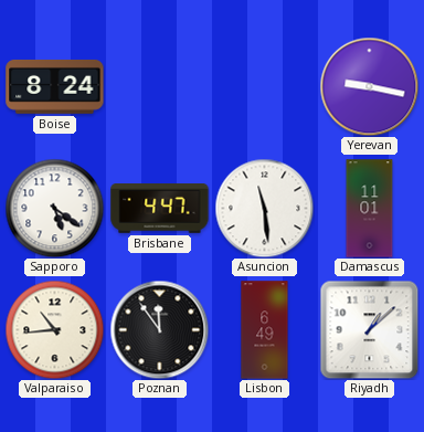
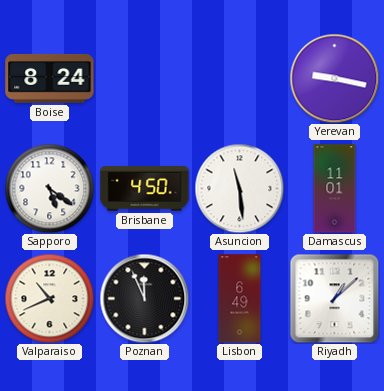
Brisbane: 4:47 -> 4:50
Valparaiso: 10:44 -> 10:41
Poznan: 11:54 -> 11:56
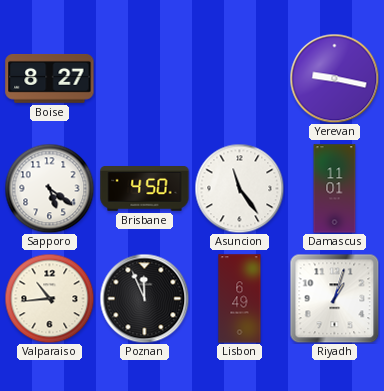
Boise: 8:24 -> 8:27
Asuncion: 11:29 -> 11:24
Valparaiso: 10:41 -> 10:44
Riyadh: 1:08 -> 1:03
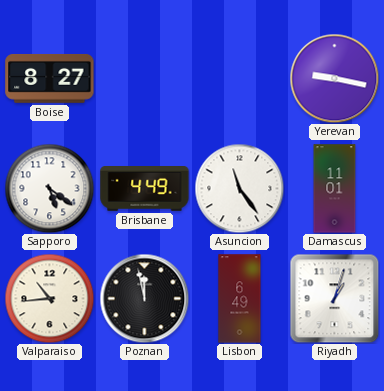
Brisbane: 4:50 -> 4:49
Poznan: 11:56 -> 11:58
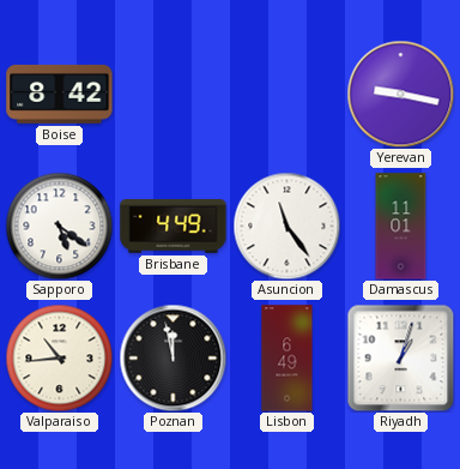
Boise: 8:27 -> 8:42
